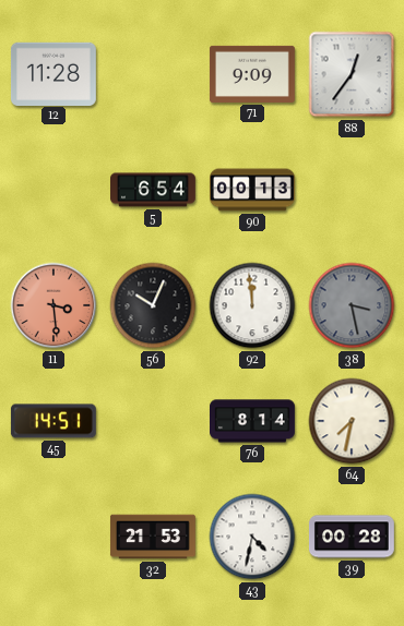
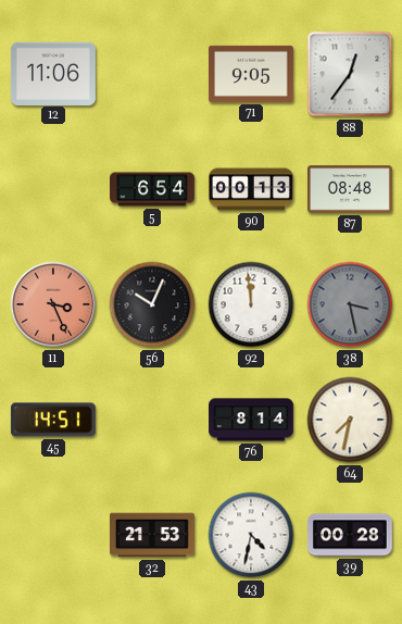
12: 11:28 -> 11:06
71: 9:09 -> 9:05
87: none -> 08:48
11: 3:29 -> 3:26
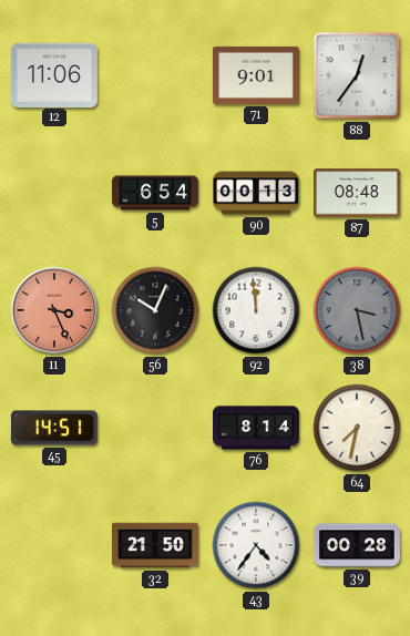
71: 9:05 -> 9:01
32: 21:53 -> 21:50
43: 4:32 -> 4:36
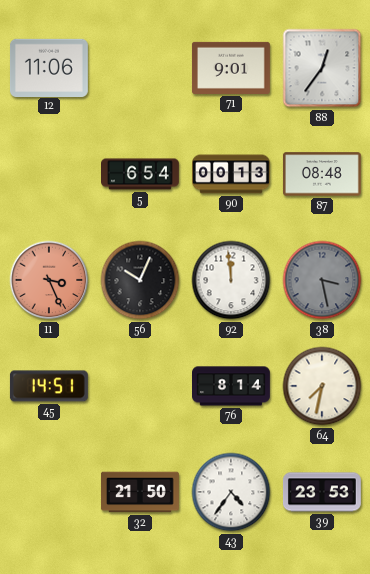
39: 00:28 -> 23:53
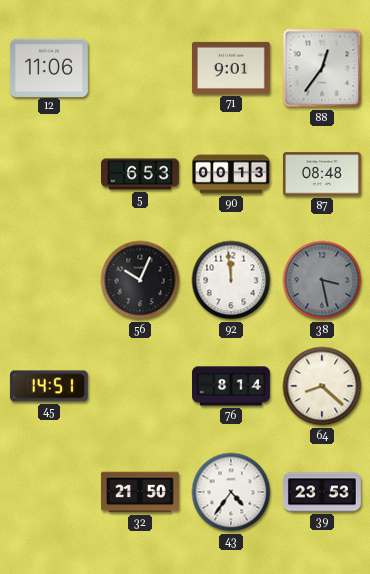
5: 6:54 -> 6:53
11: 3:26 -> none
64: 7:32 -> 8:22
